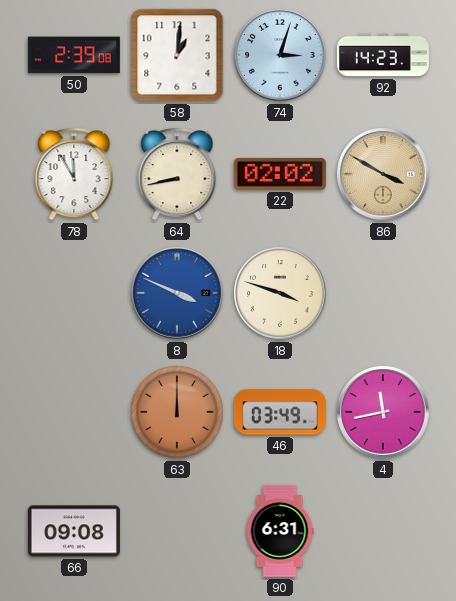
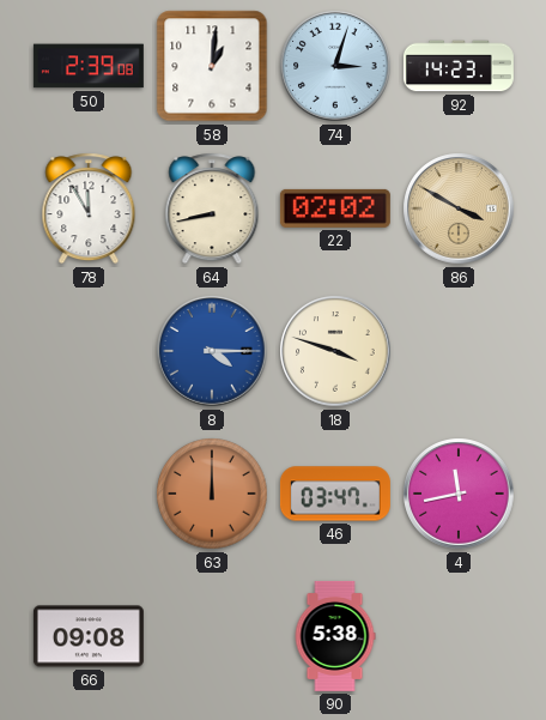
8: 3:49 -> 4:15
46: 03:49 -> 03:47
90: 6:31 -> 5:38
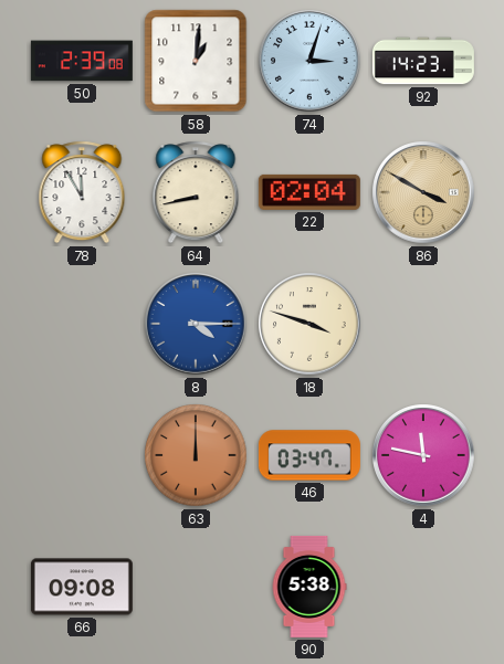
22: 02:02 -> 02:04
4: 11:43 -> 11:47
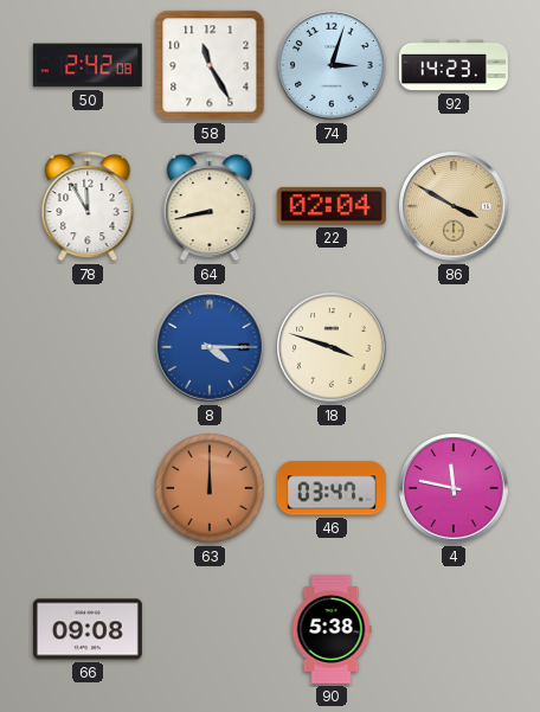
50: 2:39 -> 2:42
58: 1:01 -> 11:25
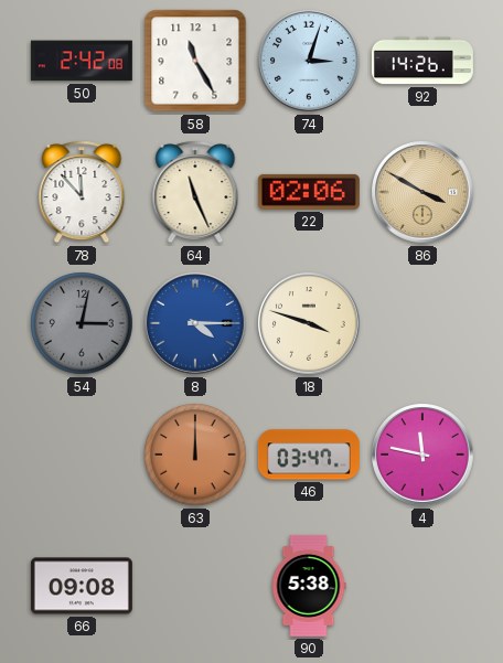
92: 14:23 -> 14:26
78: 11:55 -> 11:53
64: 8:43 -> 11:26
22: 02:04 -> 02:06
54: none -> 3:02
